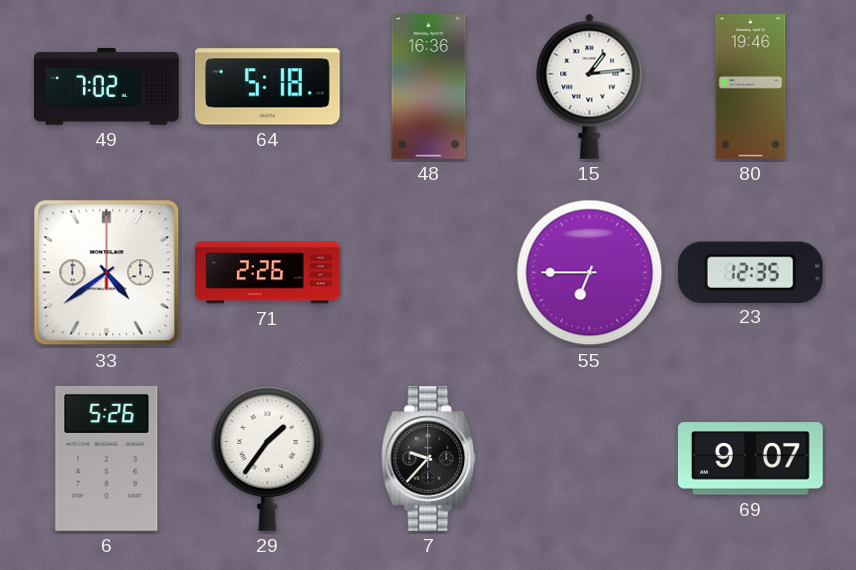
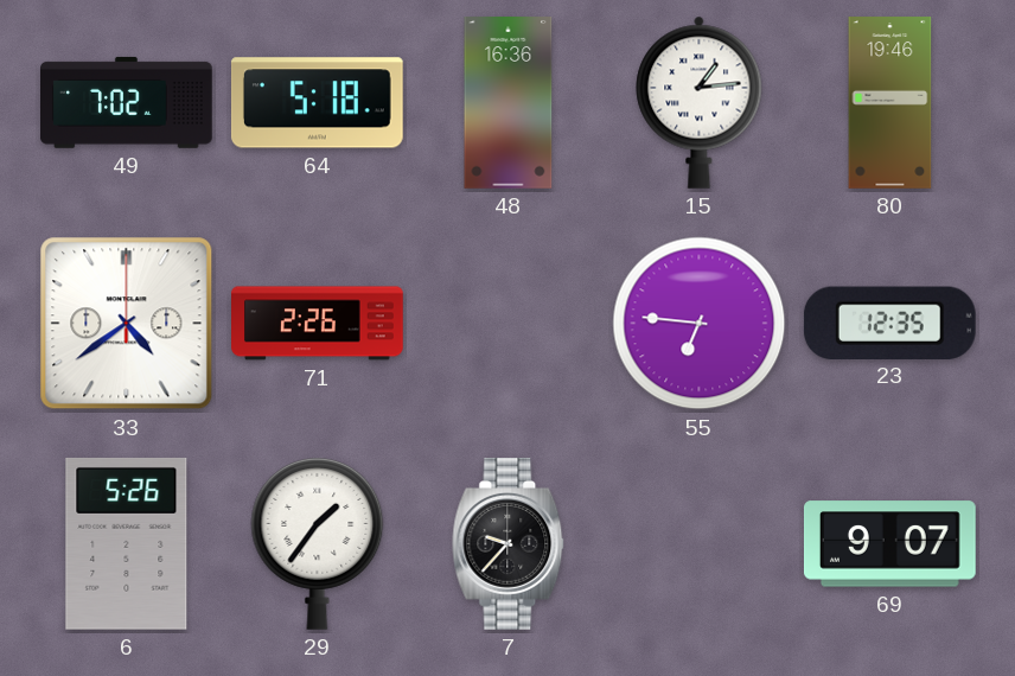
55: 6:45 -> 6:46
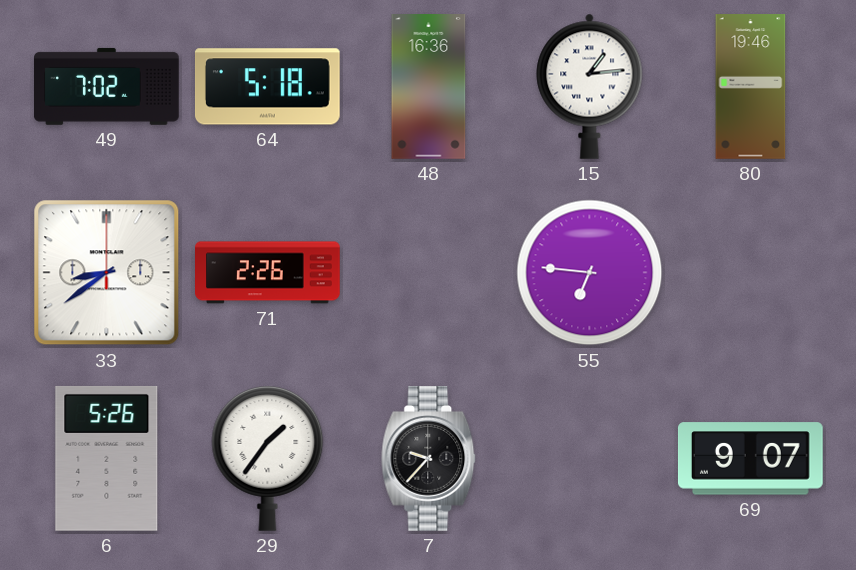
33: 4:39 -> 8:39
23: 12:35 -> none
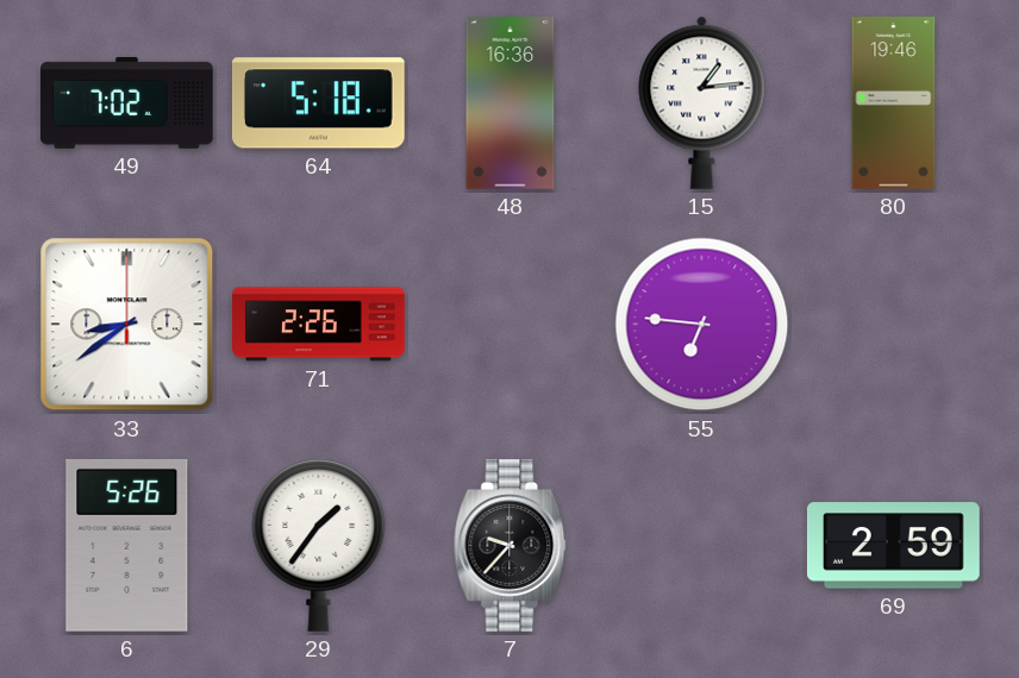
69: 9:07 -> 2:59
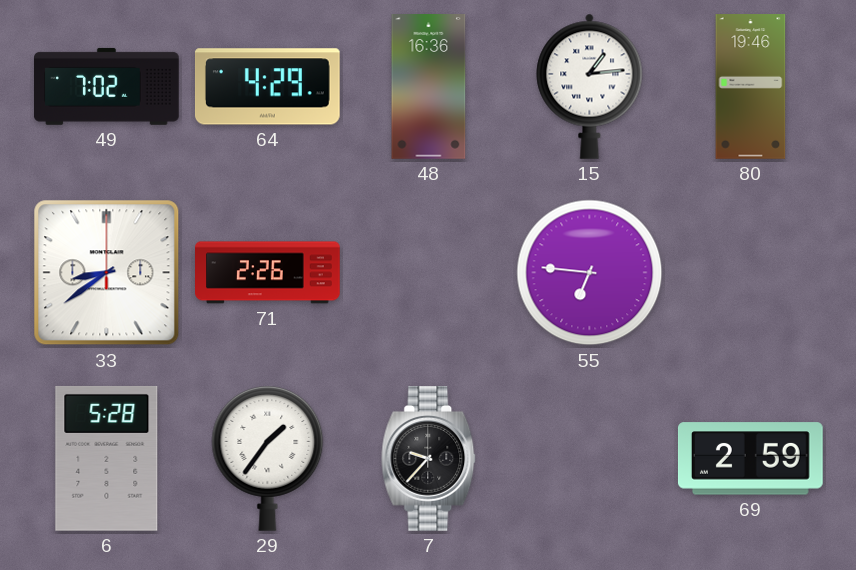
64: 5:18 -> 4:29
6: 5:26 -> 5:28
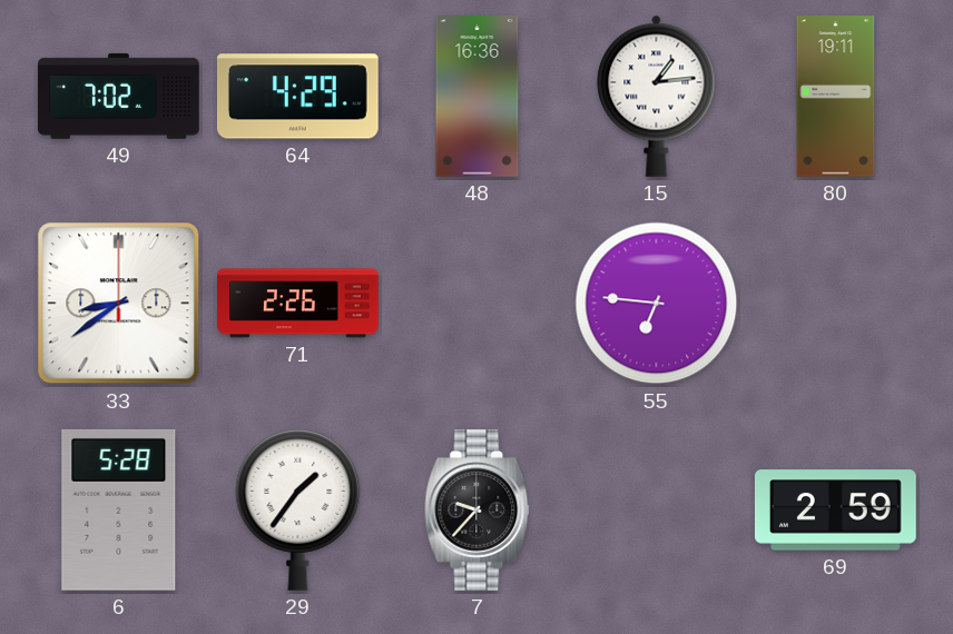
80: 19:46 -> 19:11
